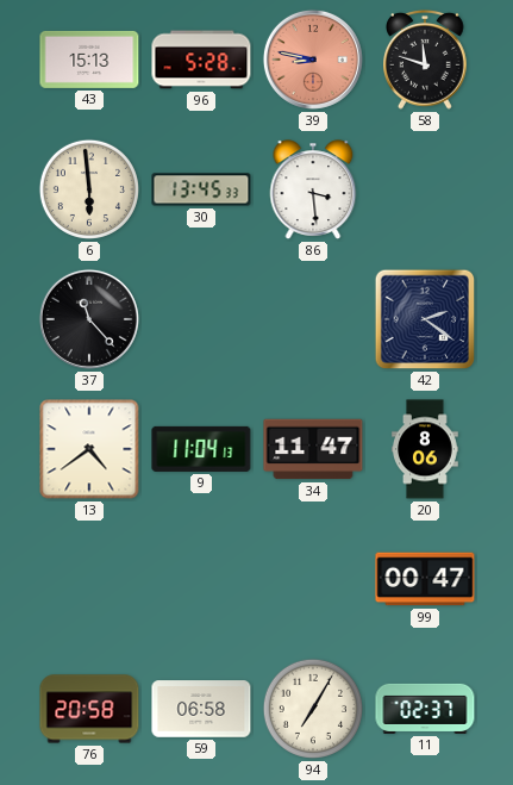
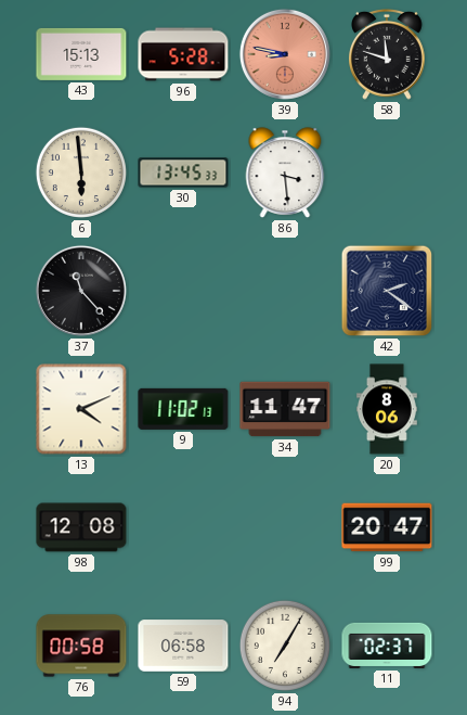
13: 4:39 -> 4:11
9: 11:04 -> 11:02
98: none -> 12:08
99: 00:47 -> 20:47
76: 20:58 -> 00:58
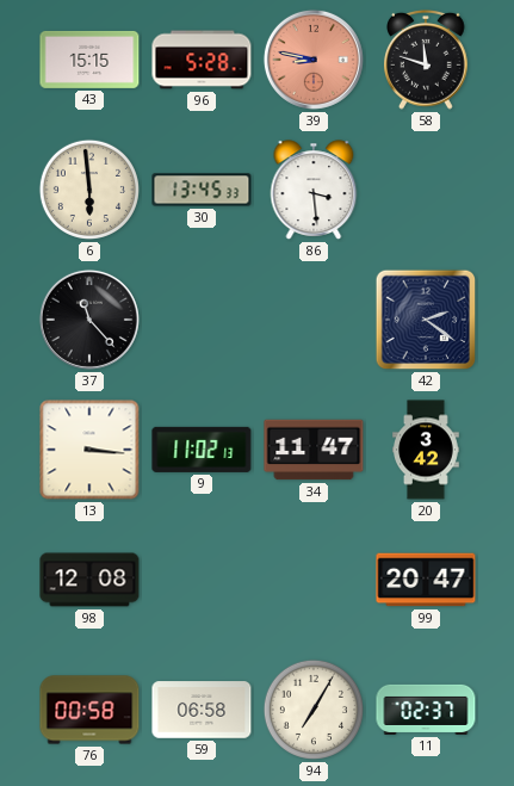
43: 15:13 -> 15:15
13: 4:11 -> 3:16
20: 8:06 -> 3:42
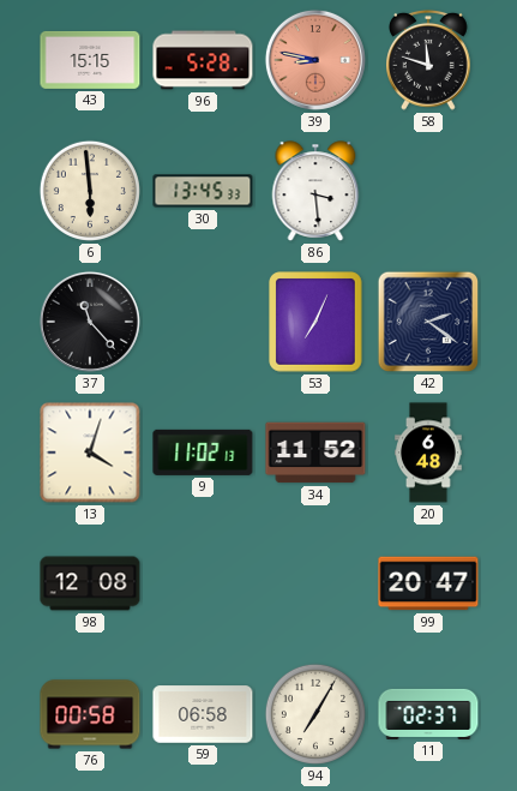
53: none -> 7:04
13: 3:16 -> 4:03
34: 11:47 -> 11:52
20: 3:42 -> 6:48
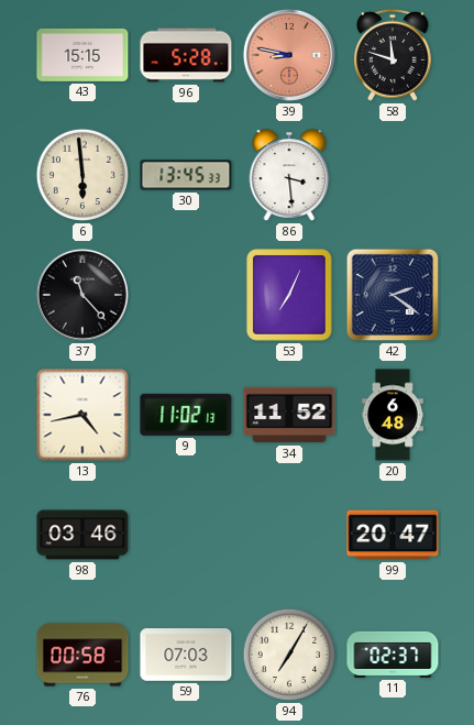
13: 4:03 -> 4:43
98: 12:08 -> 03:46
59: 06:58 -> 07:03
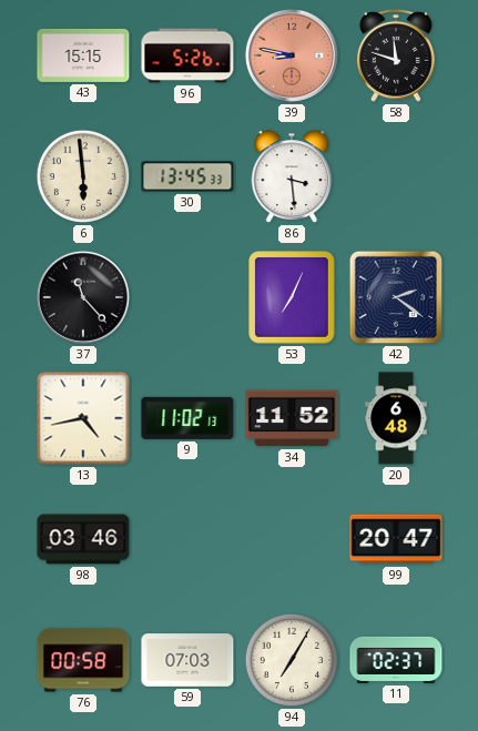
96: 5:28 -> 5:26
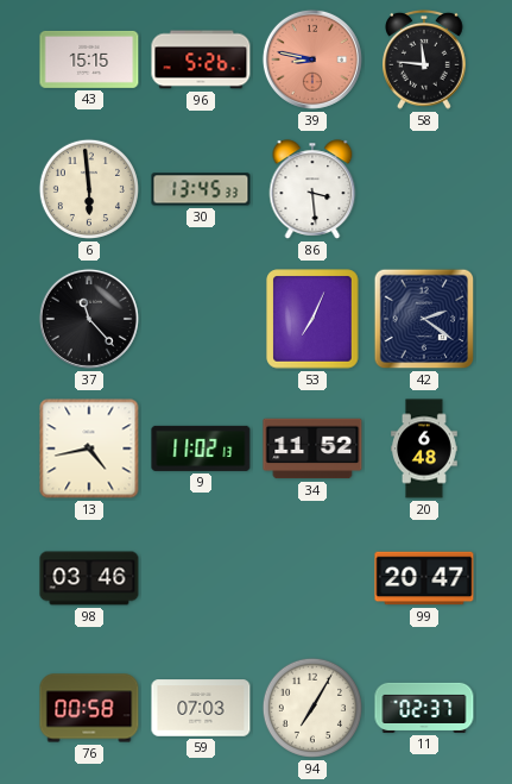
58: 11:48 -> 11:46
